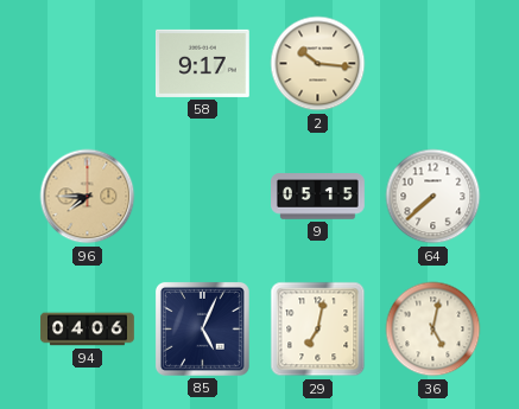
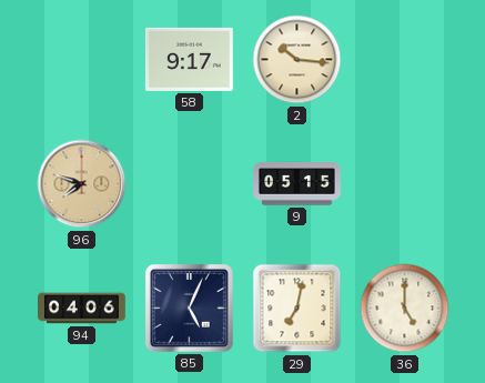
96: 7:45 -> 7:48
64: 7:38 -> none
36: 5:02 -> 5:00
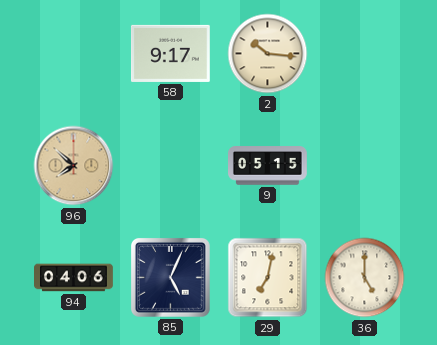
96: 7:48 -> 7:52
